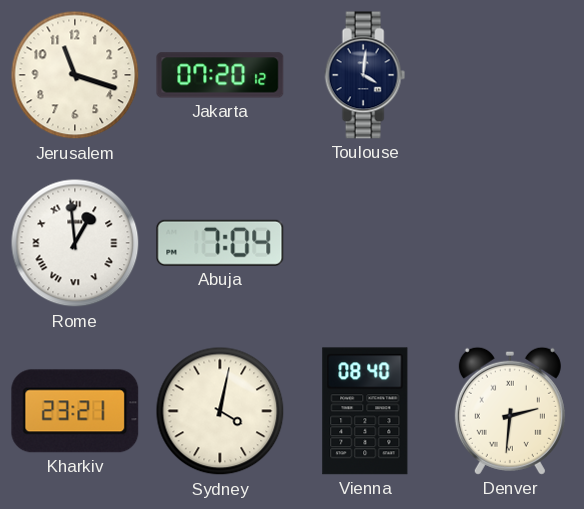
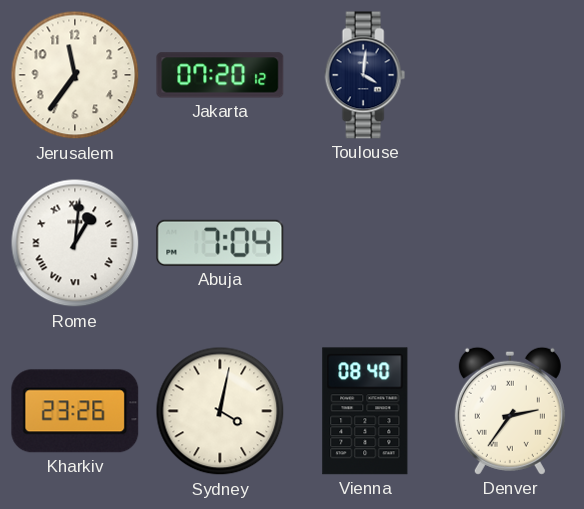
Jerusalem: 11:18 -> 11:36
Rome: 12:59 -> 1:01
Kharkiv: 23:21 -> 23:26
Denver: 2:31 -> 2:36
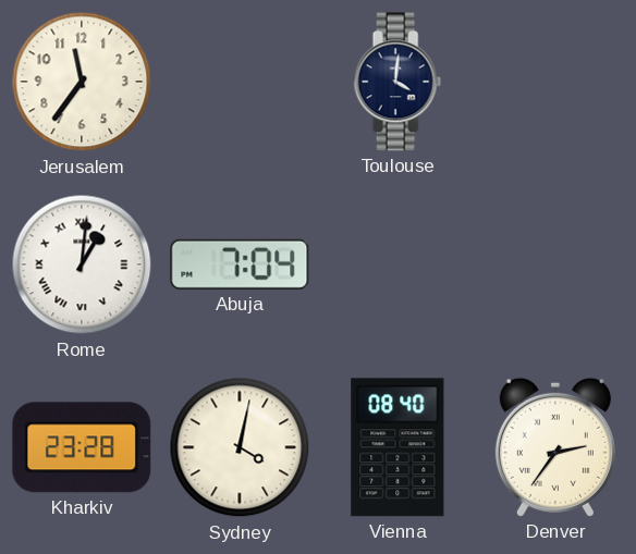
Jakarta: 07:20 -> none
Kharkiv: 23:26 -> 23:28
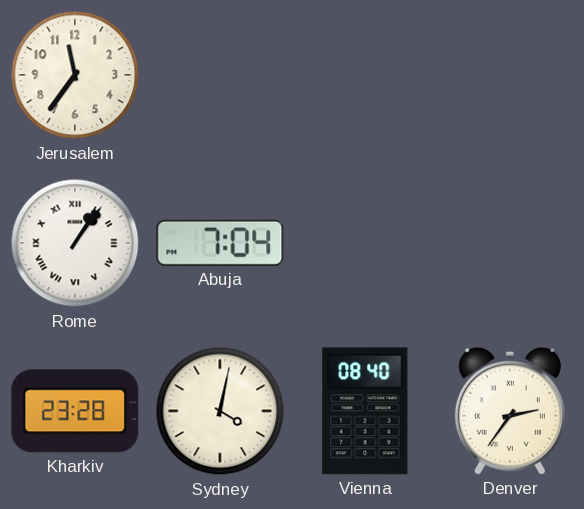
Toulouse: 4:01 -> none
Rome: 1:01 -> 1:06
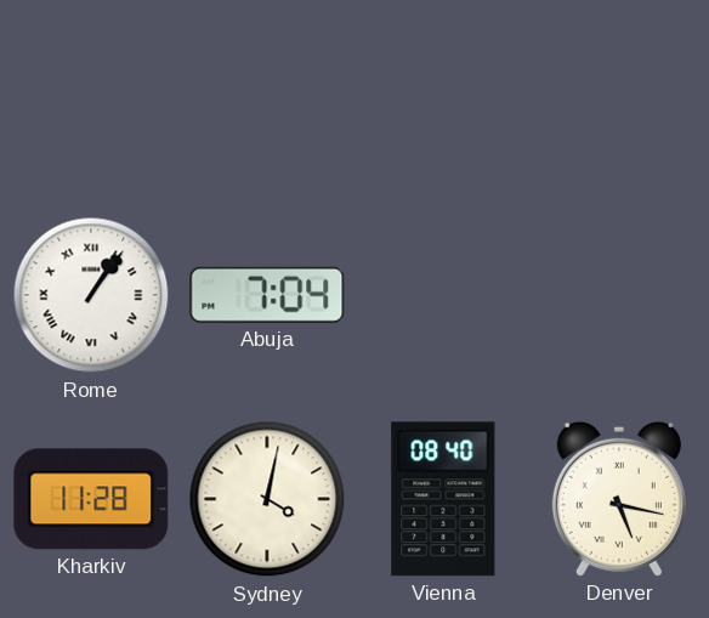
Jerusalem: 11:36 -> none
Kharkiv: 23:28 -> 11:28
Denver: 2:36 -> 5:17
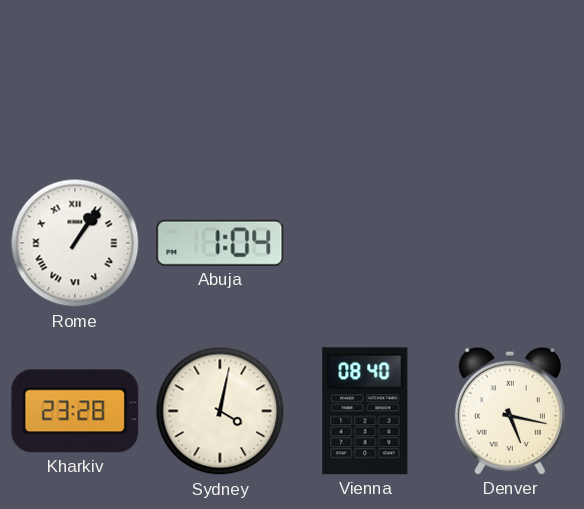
Abuja: 7:04 -> 1:04
Kharkiv: 11:28 -> 23:28
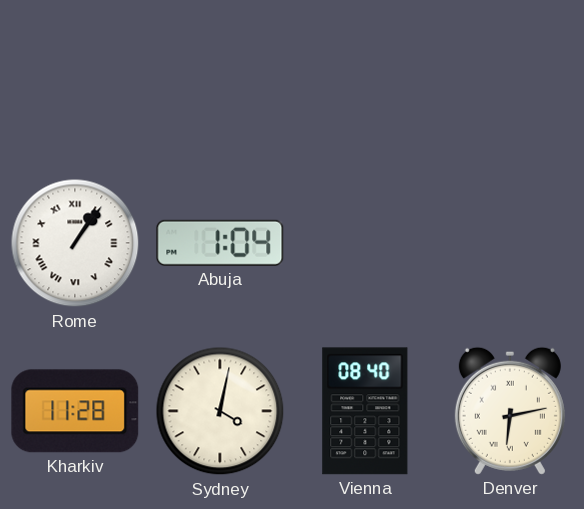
Kharkiv: 23:28 -> 11:28
Denver: 5:17 -> 6:13
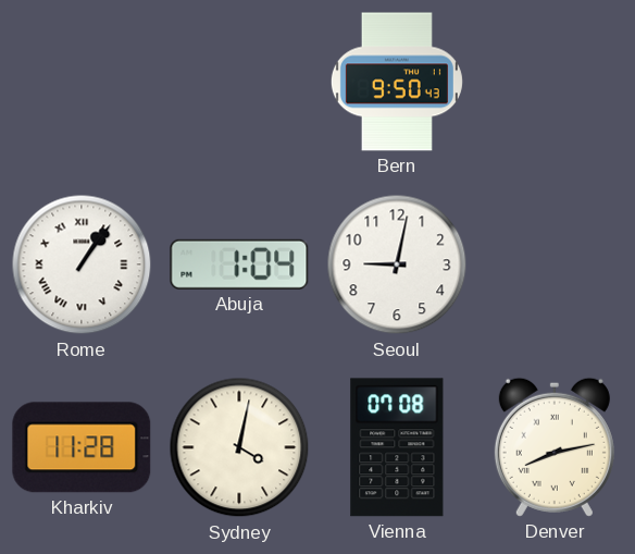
Bern: none -> 9:50
Seoul: none -> 9:02
Vienna: 08:40 -> 07:08
Denver: 6:13 -> 8:13
